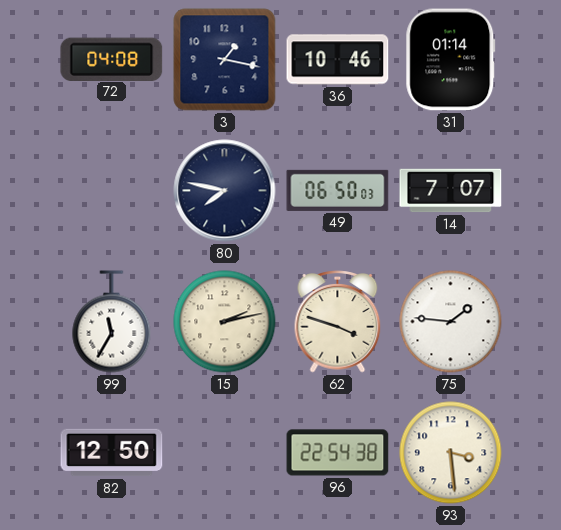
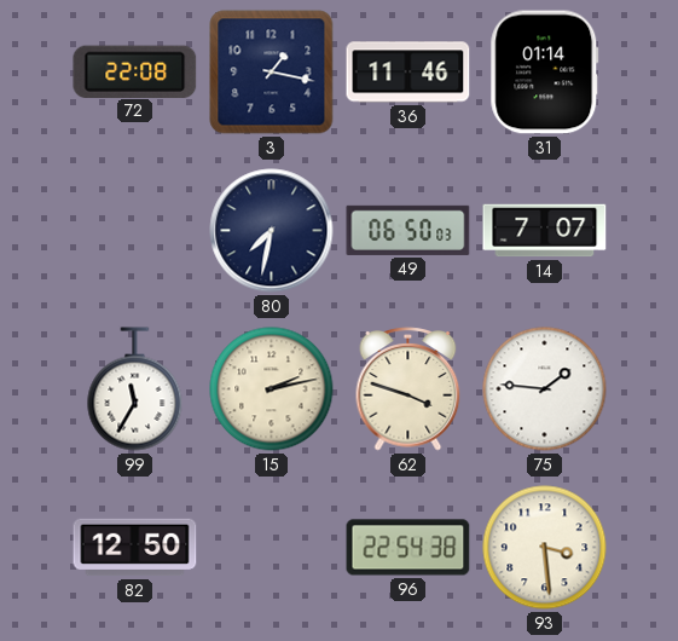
72: 04:08 -> 22:08
36: 10:46 -> 11:46
80: 7:47 -> 7:32
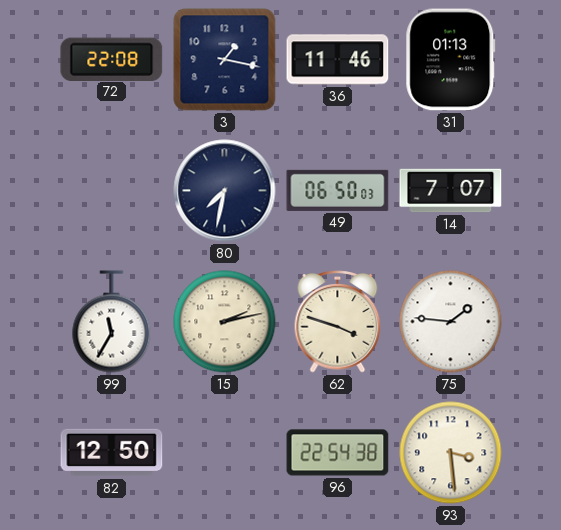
31: 01:14 -> 01:13
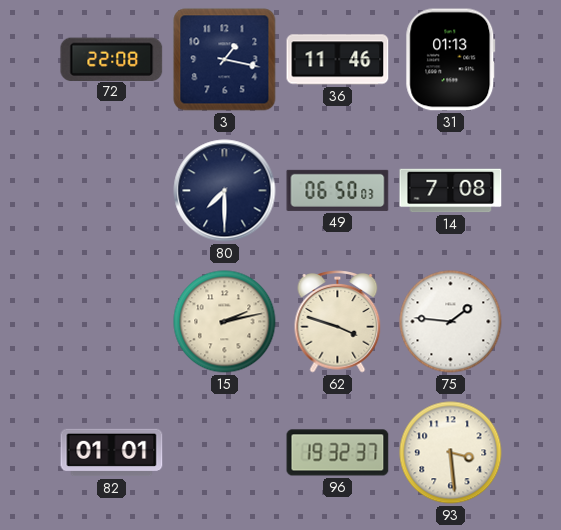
80: 7:32 -> 7:30
14: 7:07 -> 7:08
99: 11:35 -> none
82: 12:50 -> 01:01
96: 22:54 -> 19:32
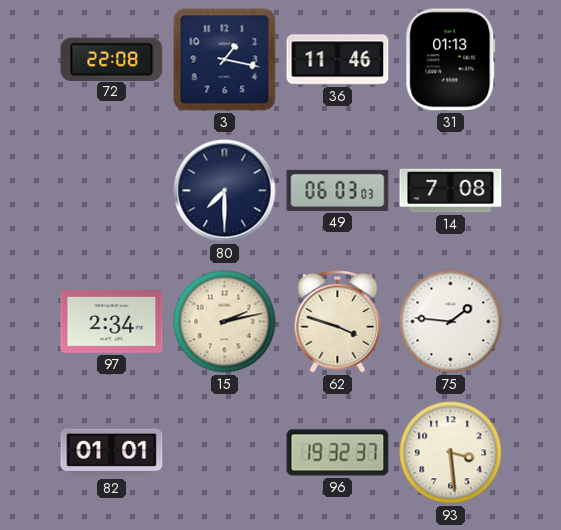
49: 06:50 -> 06:03
97: none -> 2:34
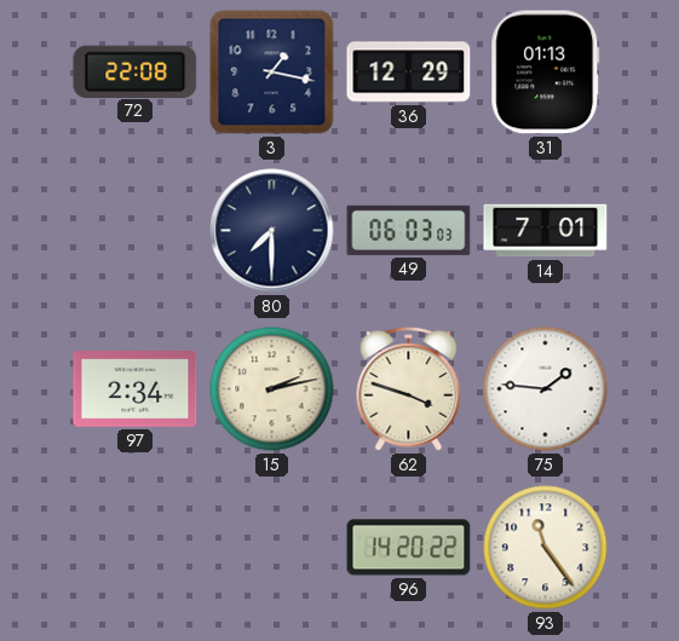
36: 11:46 -> 12:29
14: 7:08 -> 7:01
82: 01:01 -> none
96: 19:32 -> 14:20
93: 3:29 -> 11:24
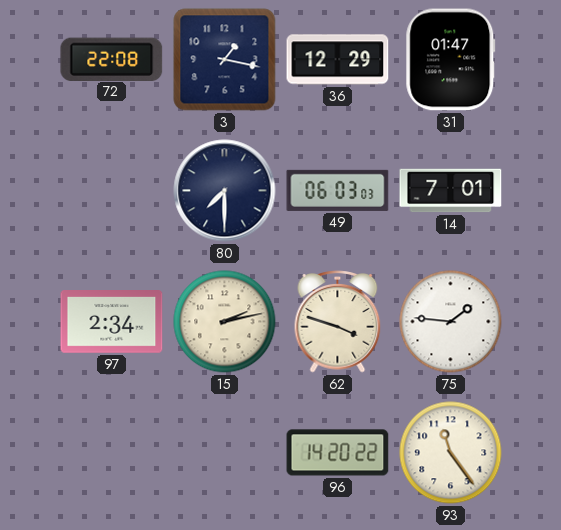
31: 01:13 -> 01:47
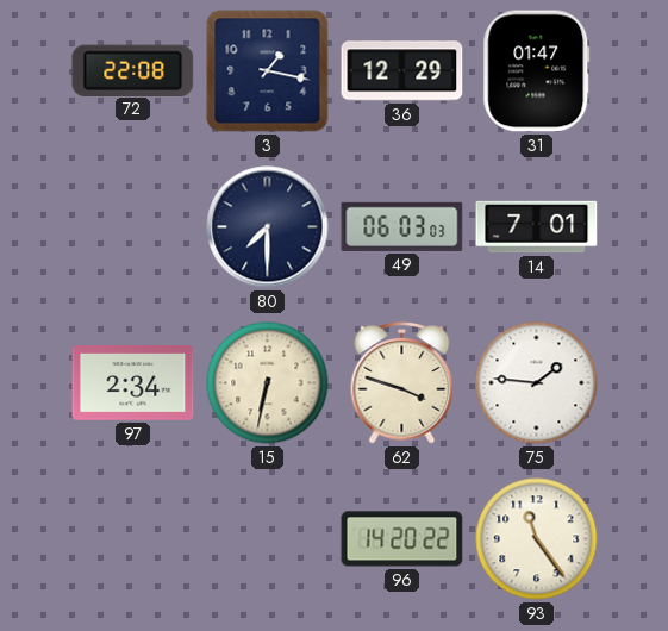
15: 2:13 -> 6:32
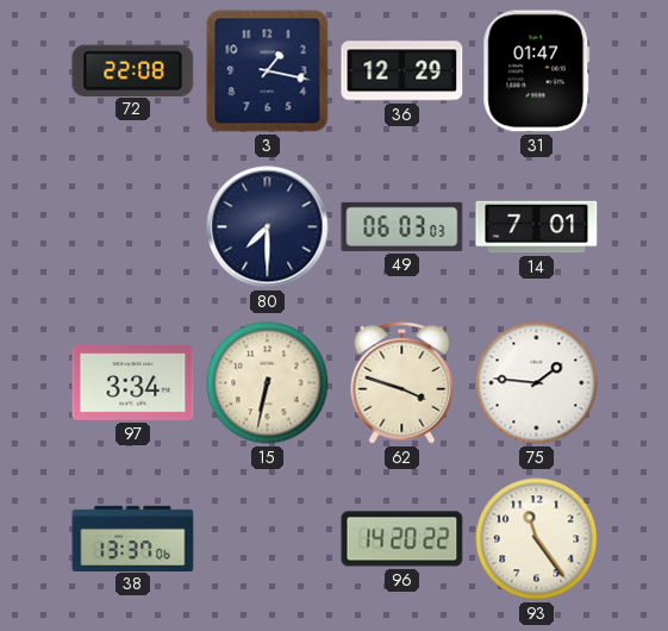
97: 2:34 -> 3:34
38: none -> 13:37
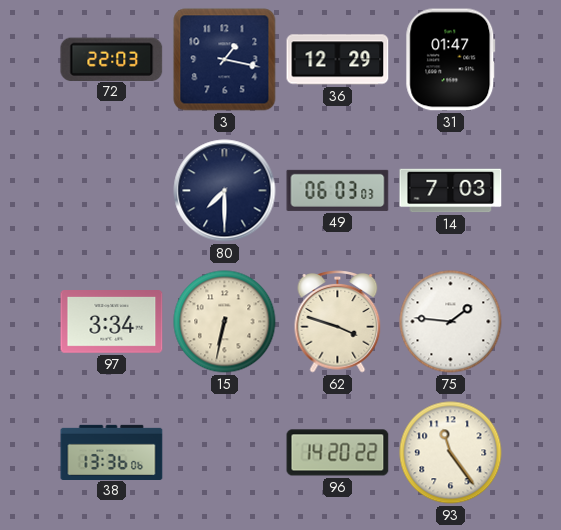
72: 22:08 -> 22:03
14: 7:01 -> 7:03
38: 13:37 -> 13:36
